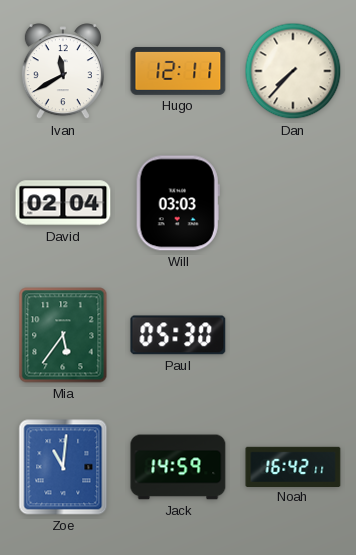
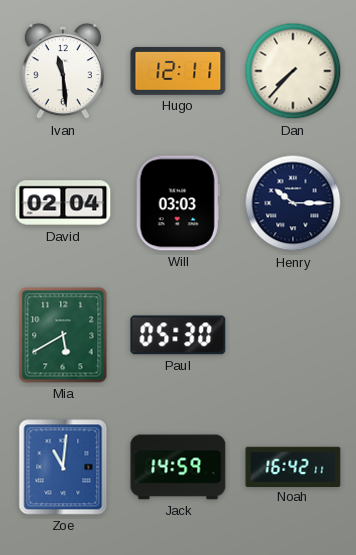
Ivan: 11:40 -> 11:29
Henry: none -> 10:15
Mia: 5:36 -> 5:40
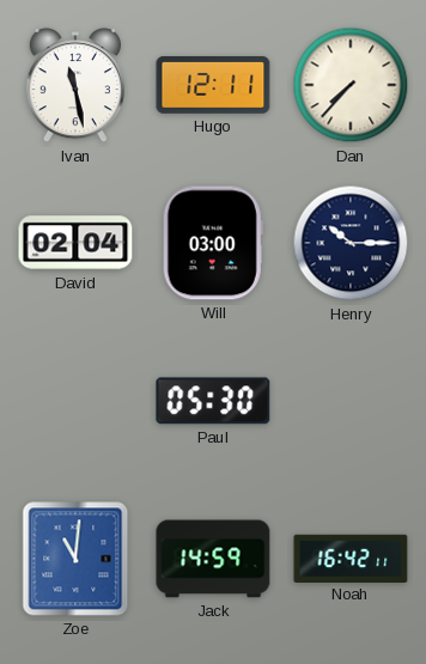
Ivan: 11:29 -> 11:28
Will: 03:03 -> 03:00
Mia: 5:40 -> none
